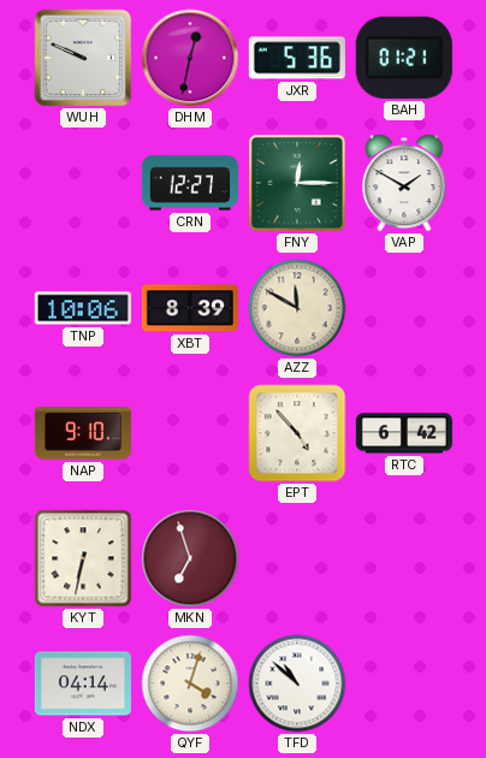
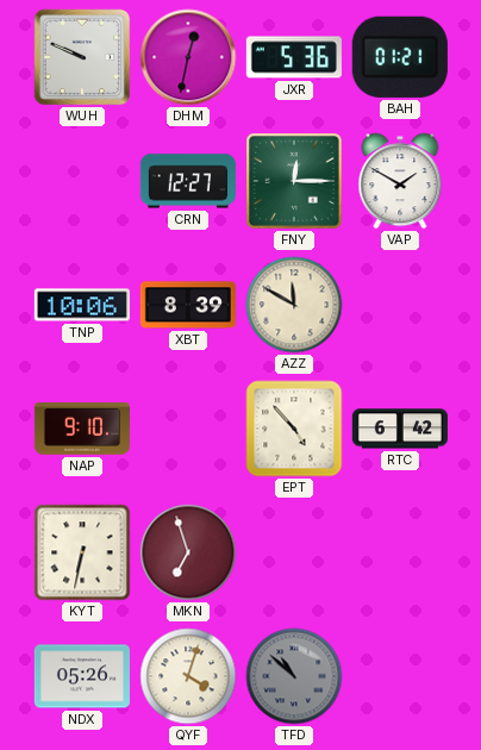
NDX: 04:14 -> 05:26
TFD dial: white -> grey
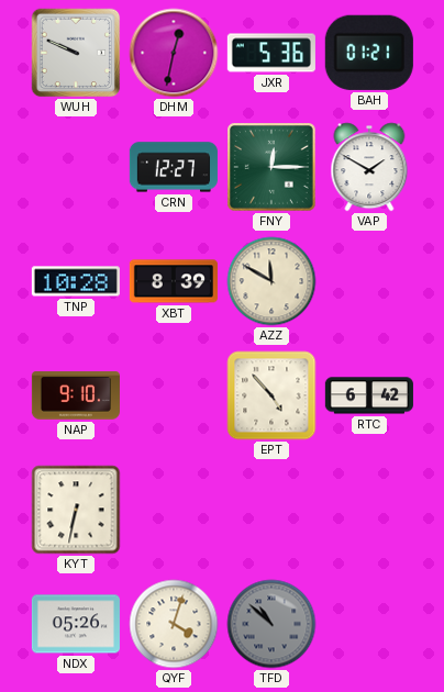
TNP: 10:06 -> 10:28
MKN: 6:57 -> none
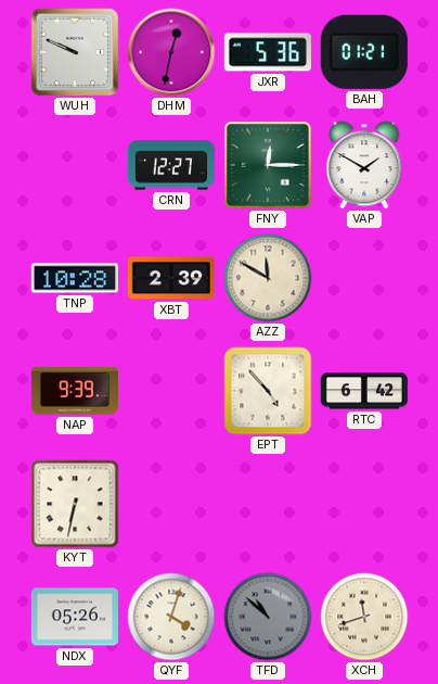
XBT: 8:39 -> 2:39
NAP: 9:10 -> 9:39
XCH: none -> 11:42
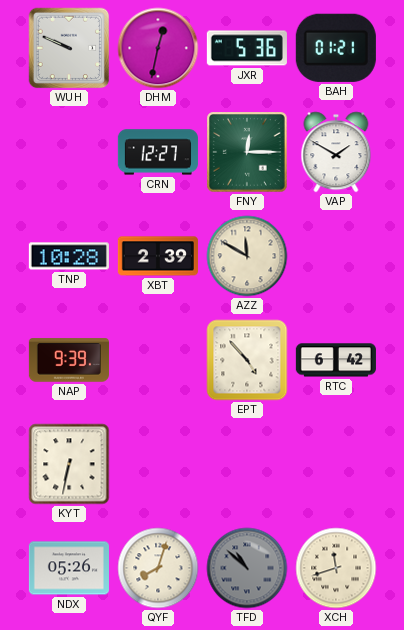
QYF: 4:03 -> 8:03
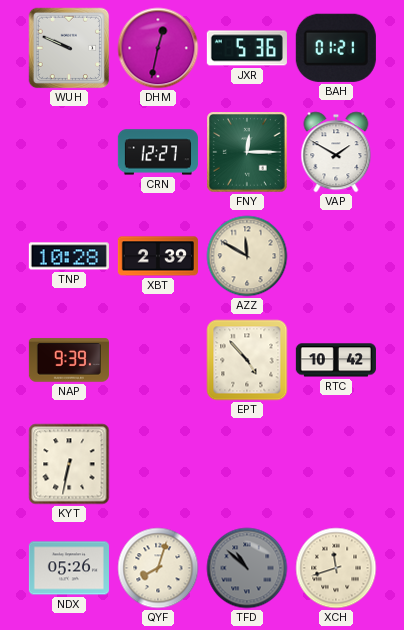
RTC: 6:42 -> 10:42
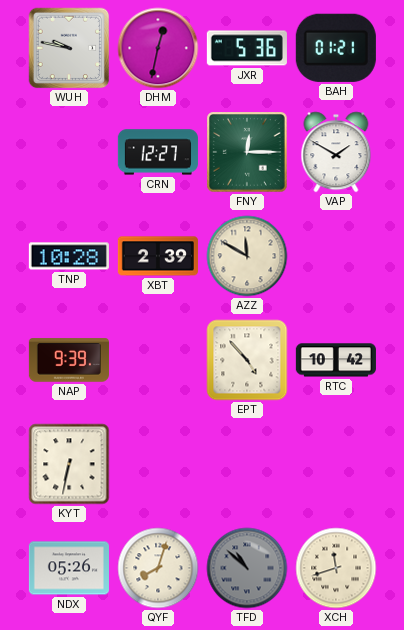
WUH: 9:49 -> 9:47
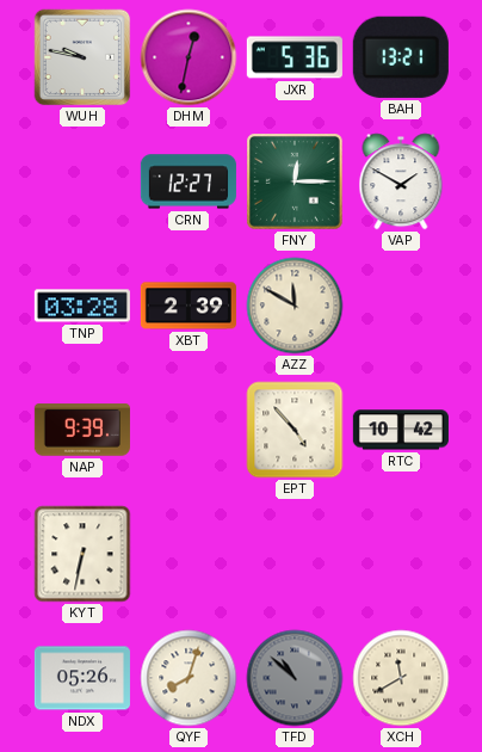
BAH: 01:21 -> 13:21
TNP: 10:28 -> 03:28
XCH: 11:42 -> 11:40
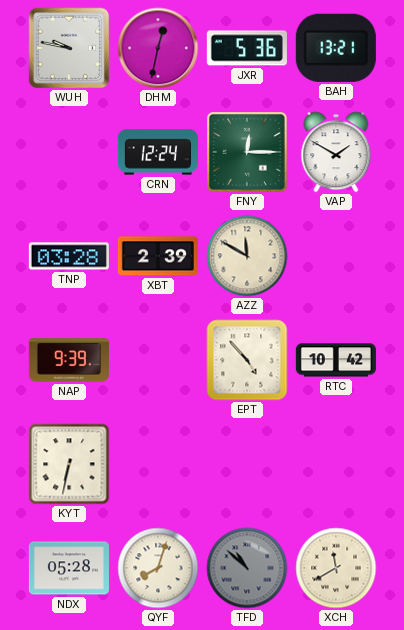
CRN: 12:27 -> 12:24
NDX: 05:26 -> 05:28
